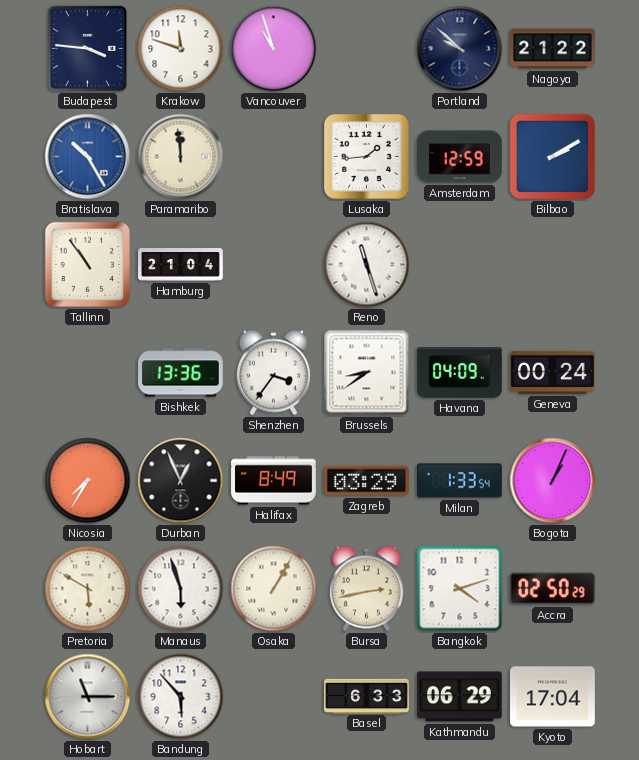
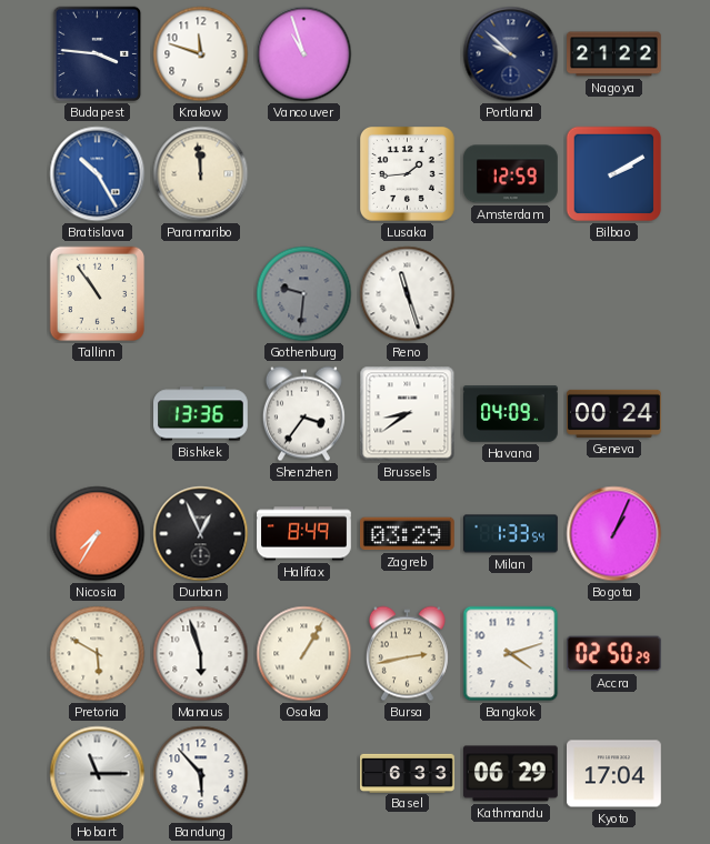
Hamburg: 21:04 -> none
Gothenburg: none -> 9:31
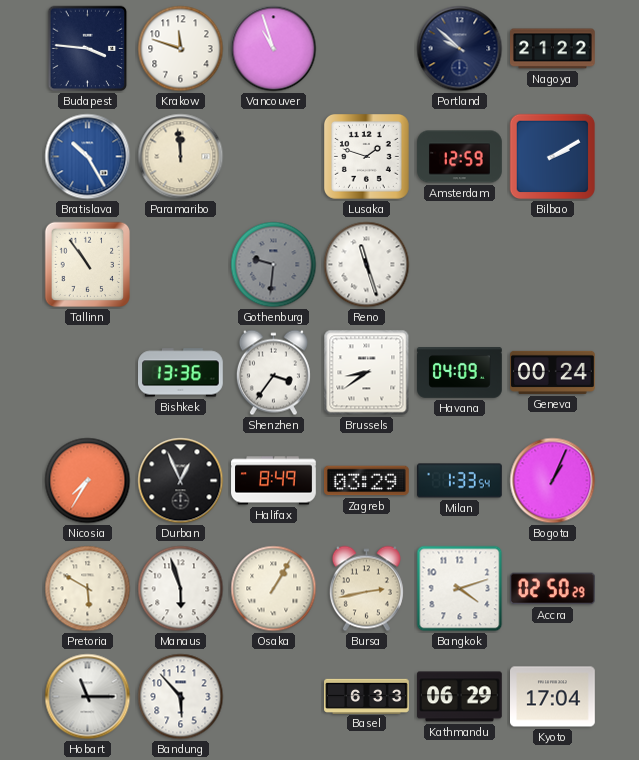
Lusaka: 1:44 -> 1:48
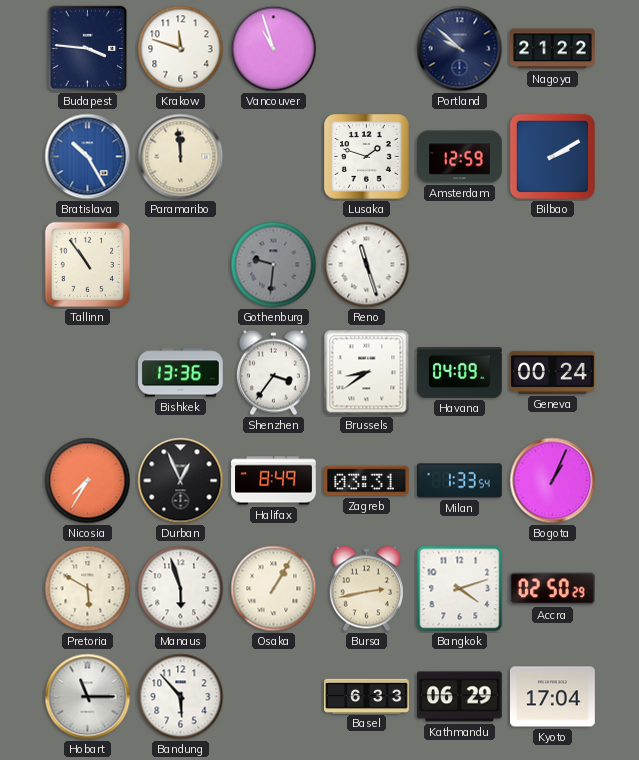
Zagreb: 03:29 -> 03:31
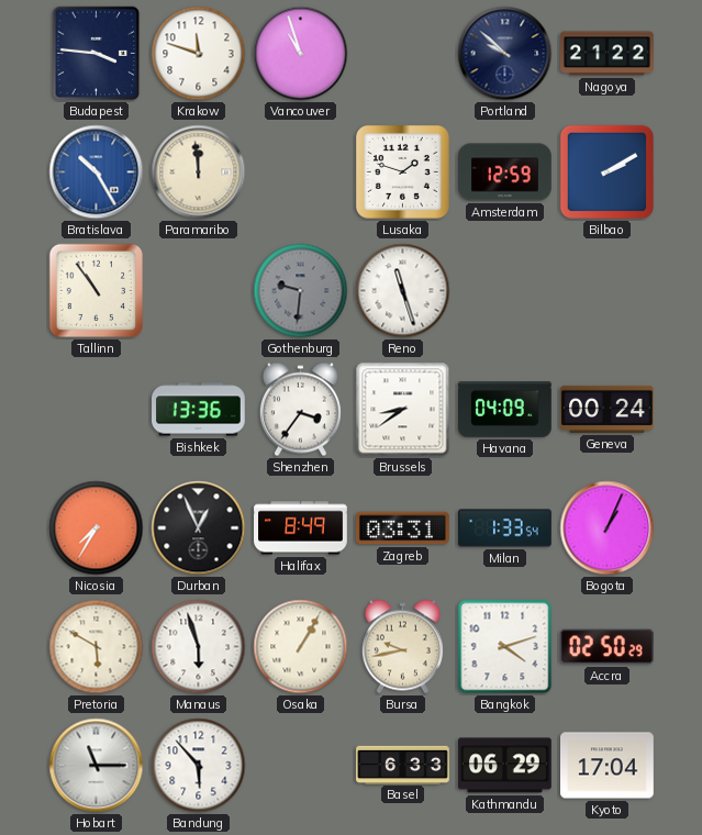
Bursa: 2:43 -> 9:43
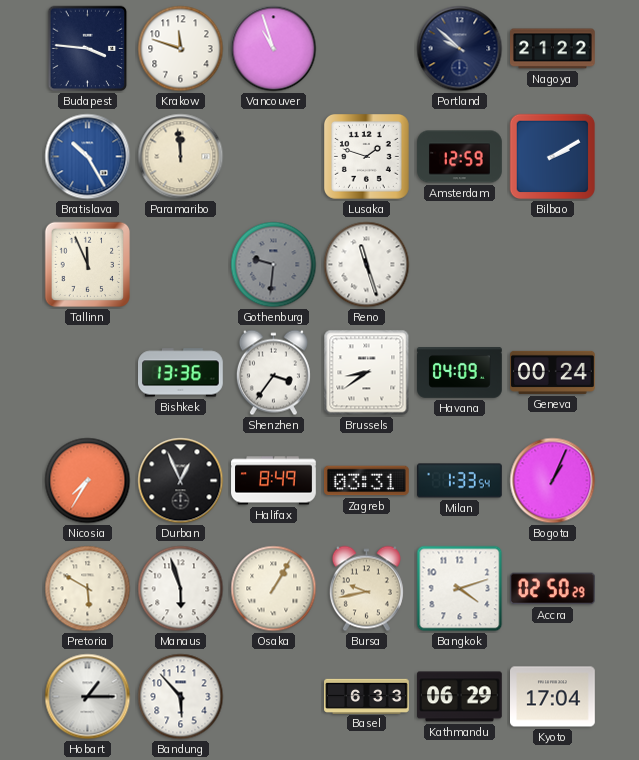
Tallinn: 10:54 -> 11:56
Hobart: 11:15 -> 1:15
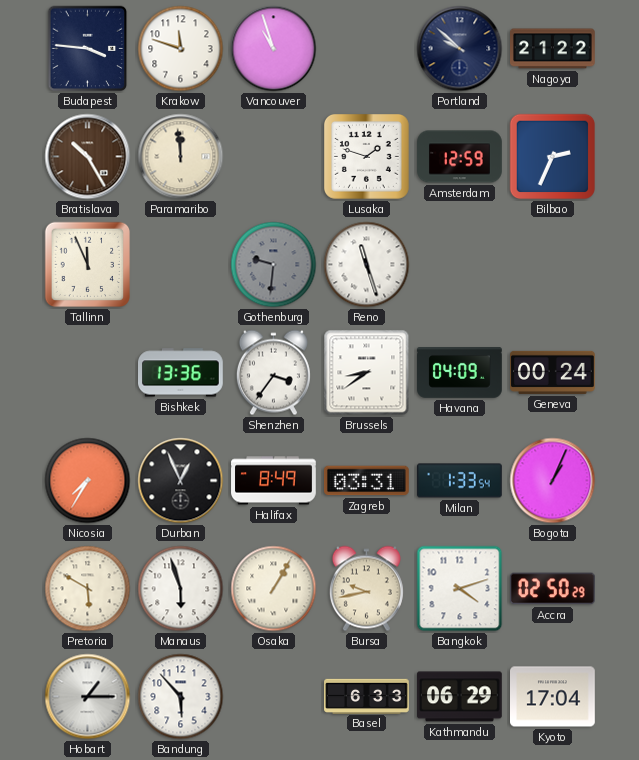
Bratislava dial: blue -> brown
Bilbao: 2:10 -> 2:34
